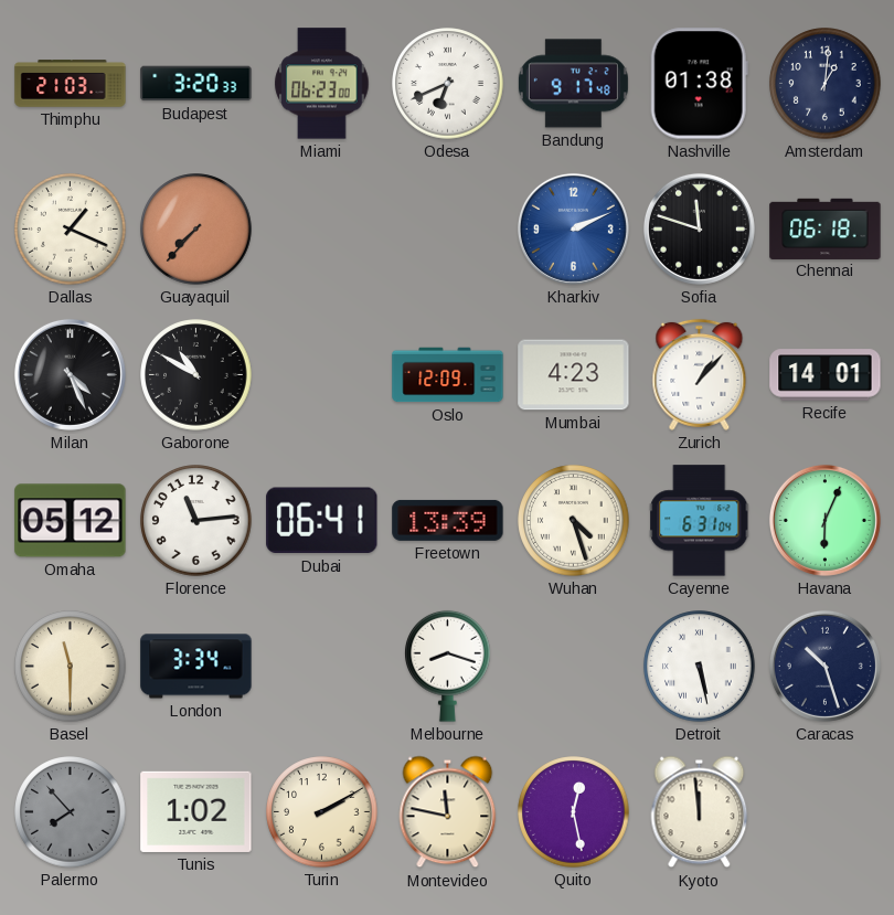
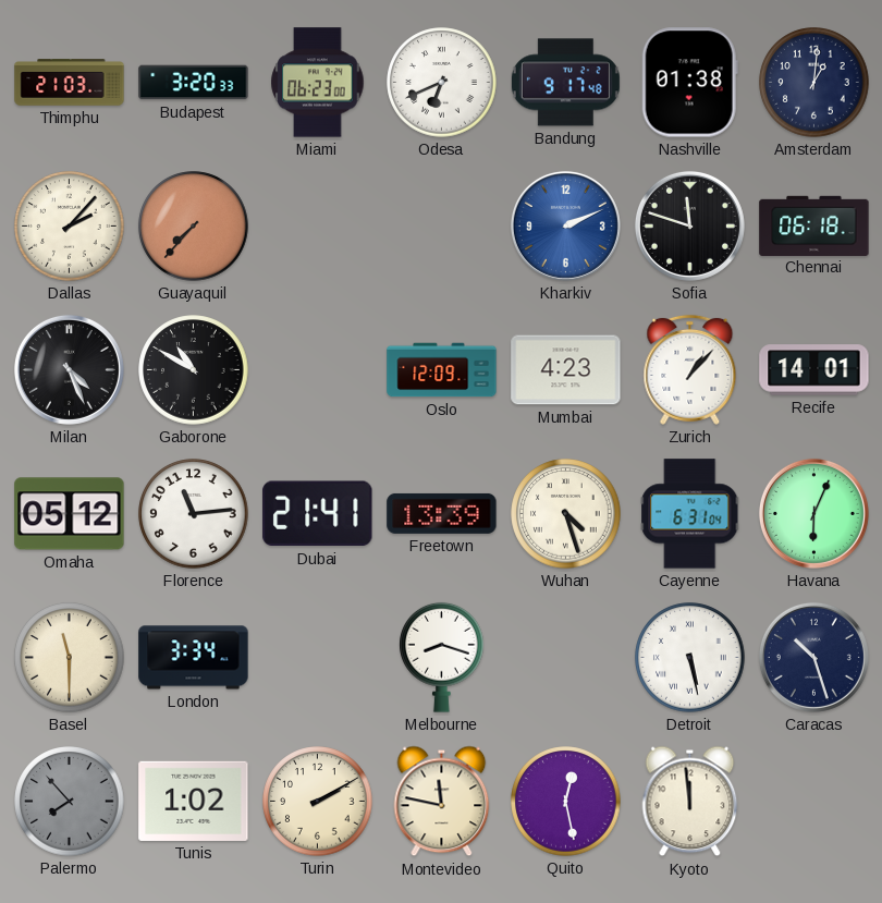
Dallas: 1:19 -> 2:07
Dubai: 06:41 -> 21:41
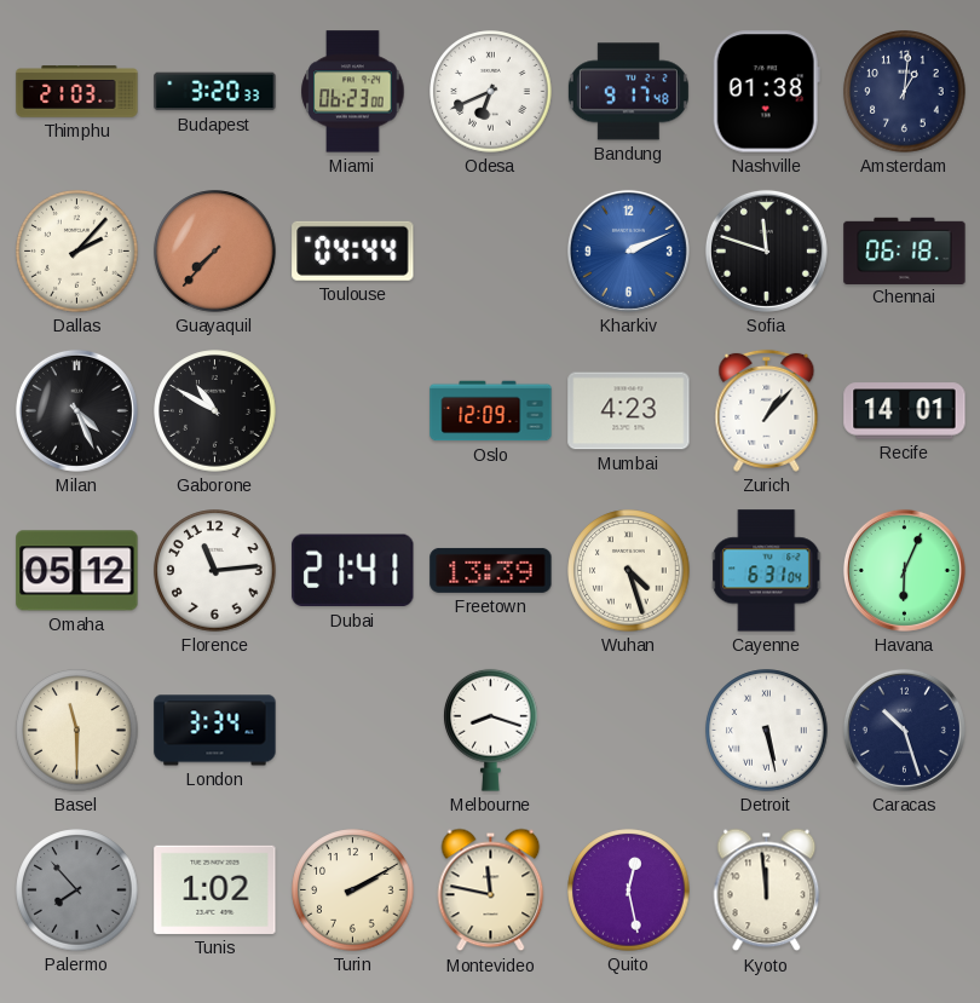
Toulouse: none -> 04:44
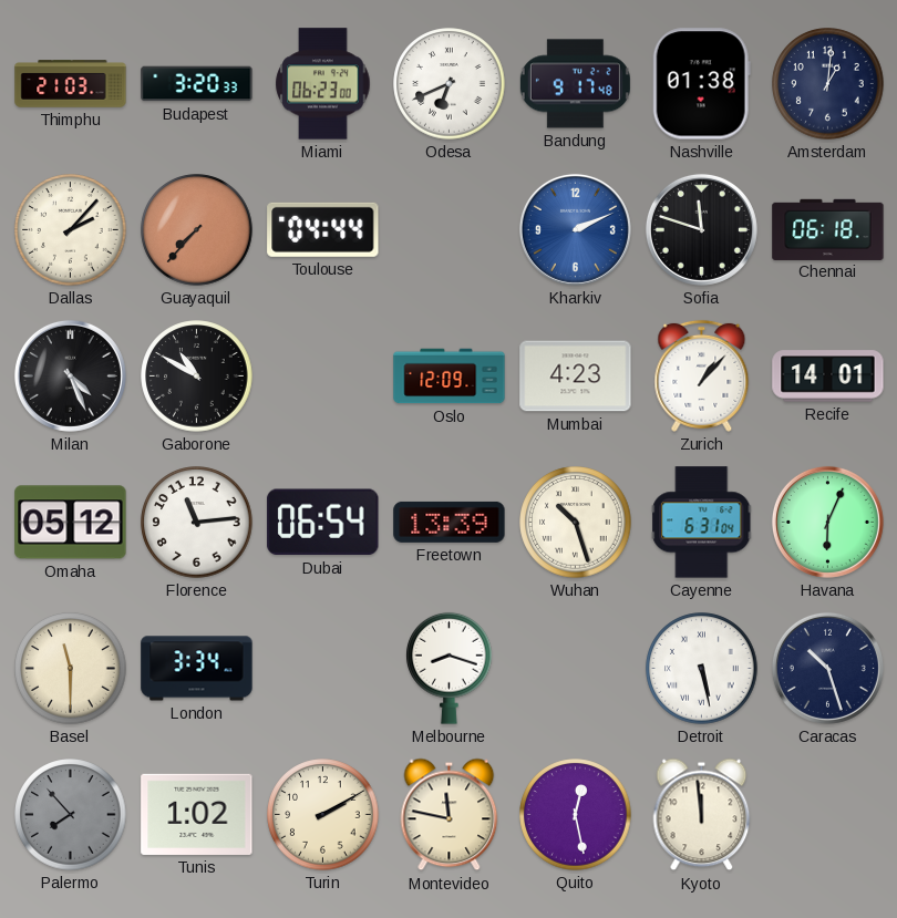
Dubai: 21:41 -> 06:54
Wuhan: 4:27 -> 10:27
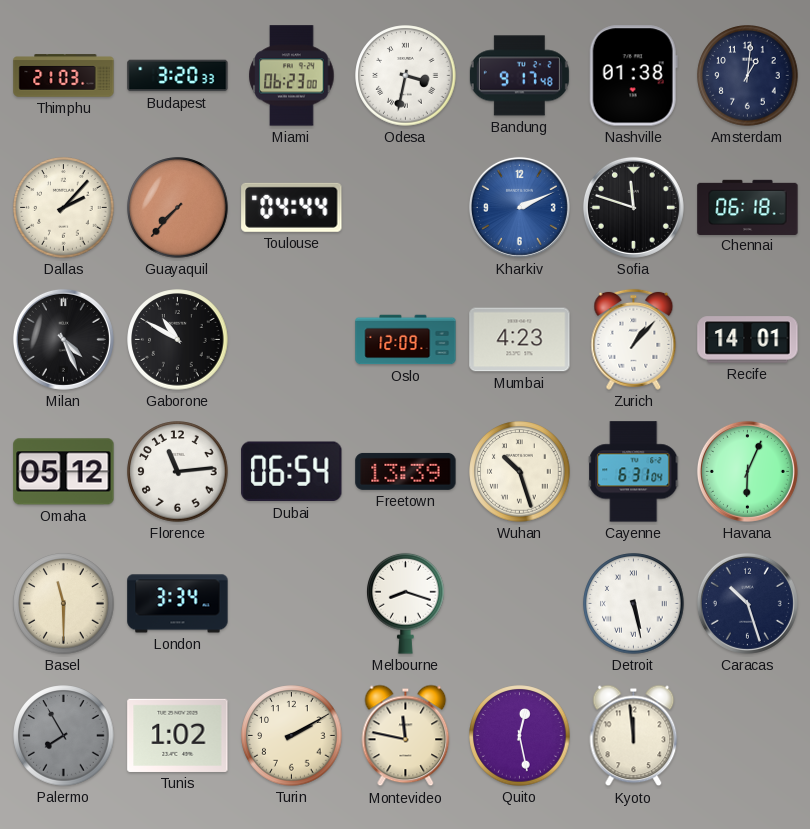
Odesa: 6:41 -> 3:32
Palermo: 7:53 -> 7:55
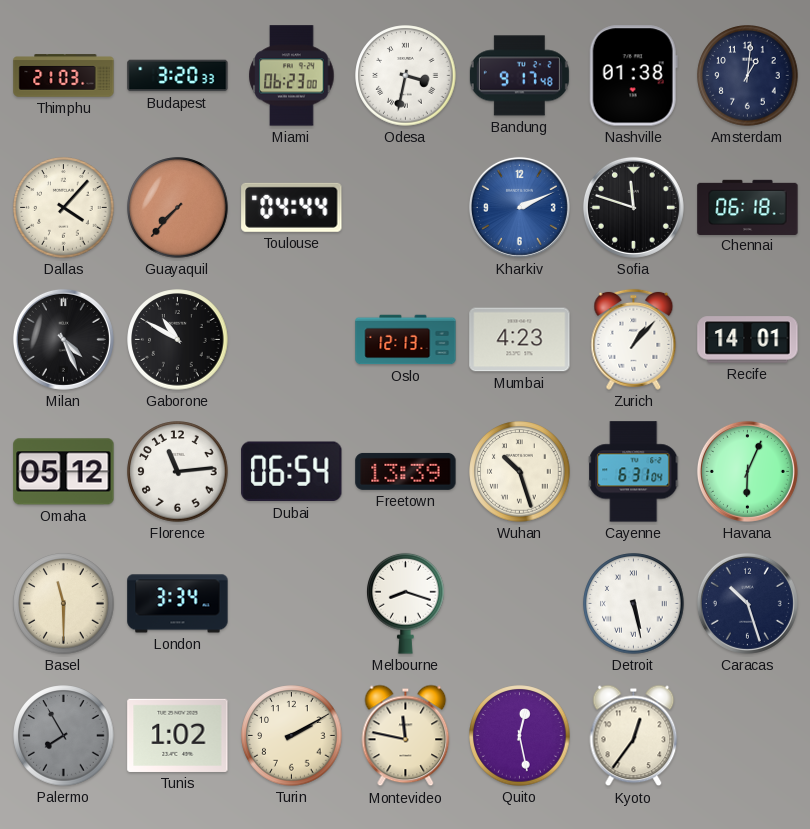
Dallas: 2:07 -> 4:07
Oslo: 12:09 -> 12:13
Kyoto: 11:59 -> 12:36
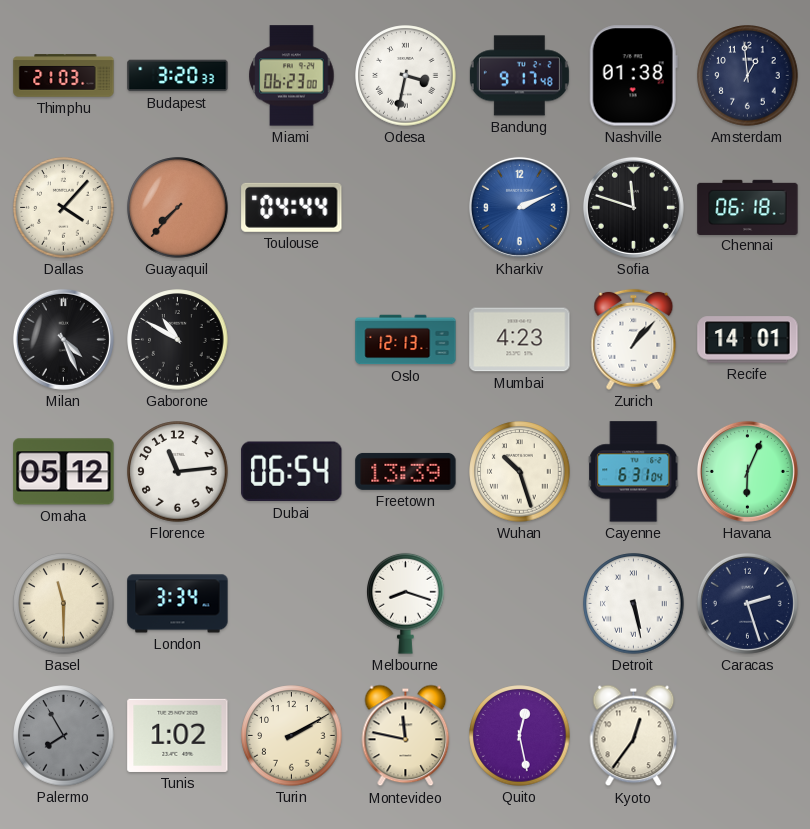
Amsterdam: 1:01 -> 12:59
Caracas: 10:27 -> 2:27
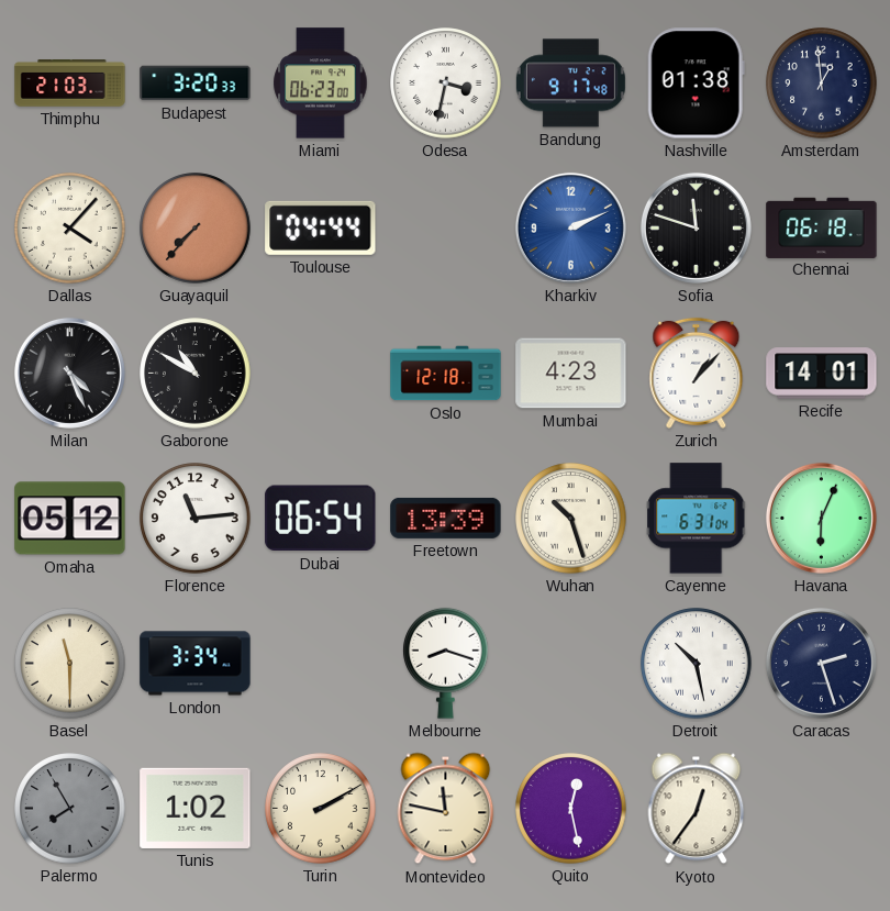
Oslo: 12:13 -> 12:18
Detroit: 5:28 -> 10:28
